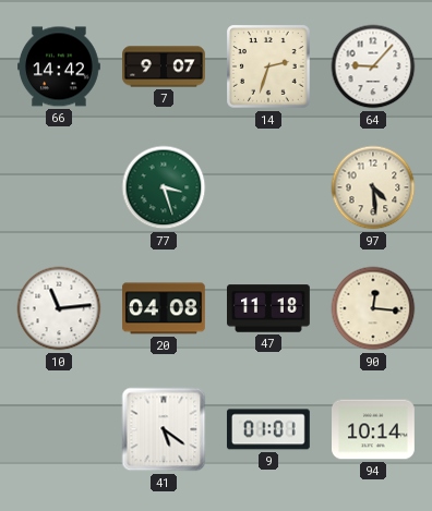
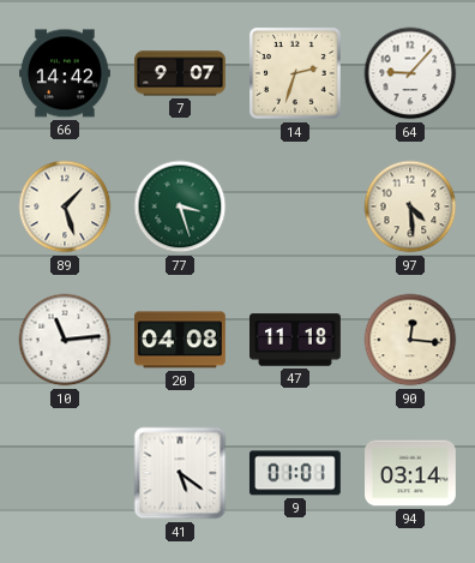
89: none -> 1:27
94: 10:14 -> 03:14
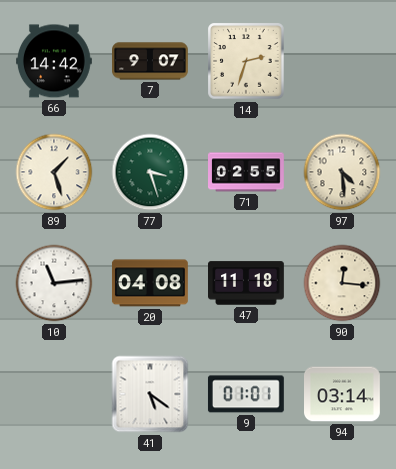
64: 9:07 -> none
71: none -> 02:55
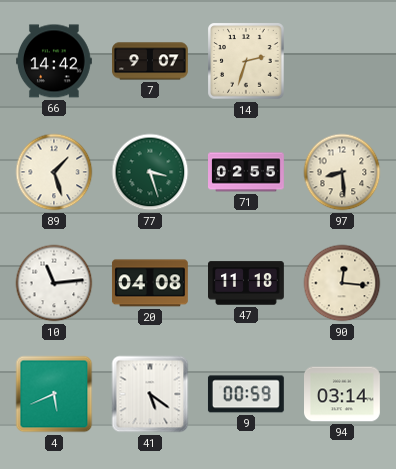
97: 4:29 -> 8:29
4: none -> 5:41
9: 01:01 -> 00:59
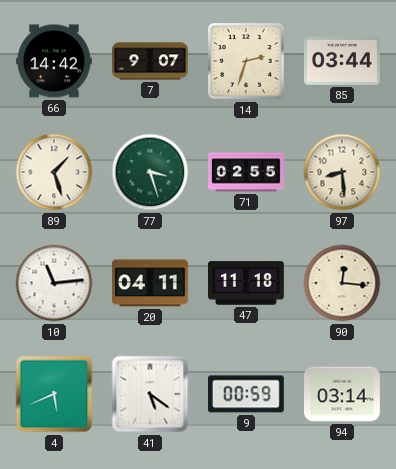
85: none -> 03:44
20: 04:08 -> 04:11
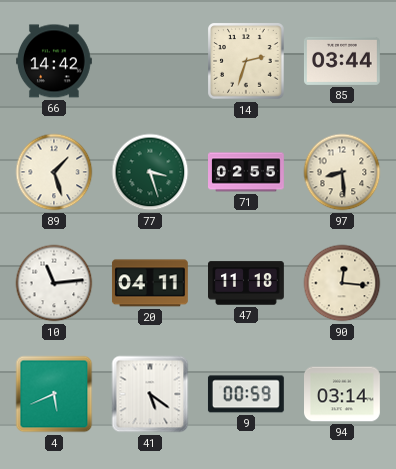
7: 9:07 -> none
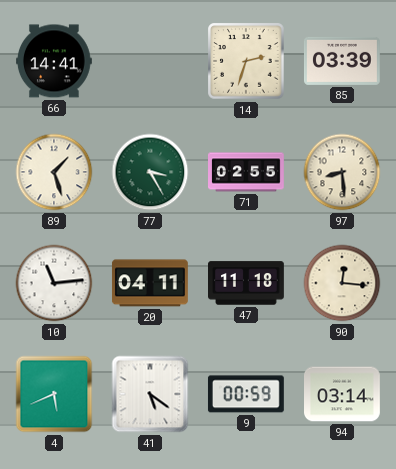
66: 14:42 -> 14:41
85: 03:44 -> 03:39
77: 3:27 -> 3:25
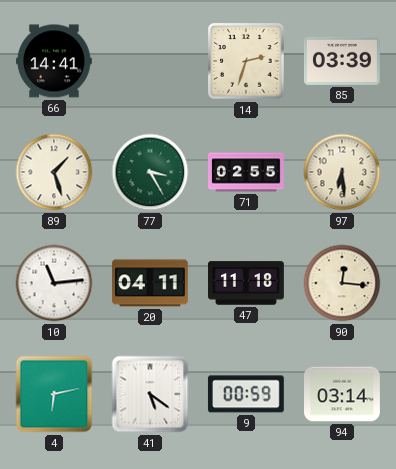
97: 8:29 -> 6:29
4: 5:41 -> 6:13
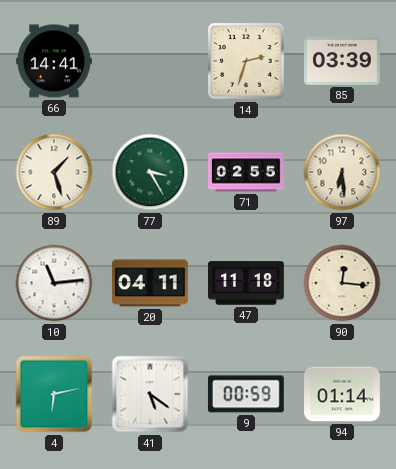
94: 03:14 -> 01:14
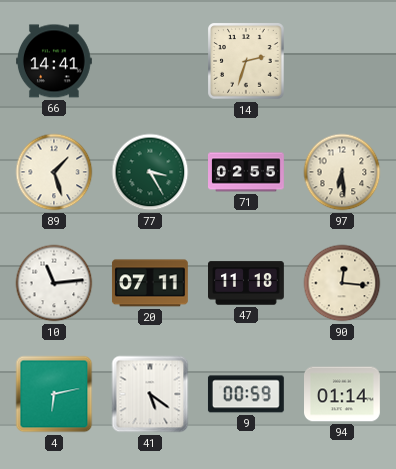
85: 03:39 -> none
20: 04:11 -> 07:11
